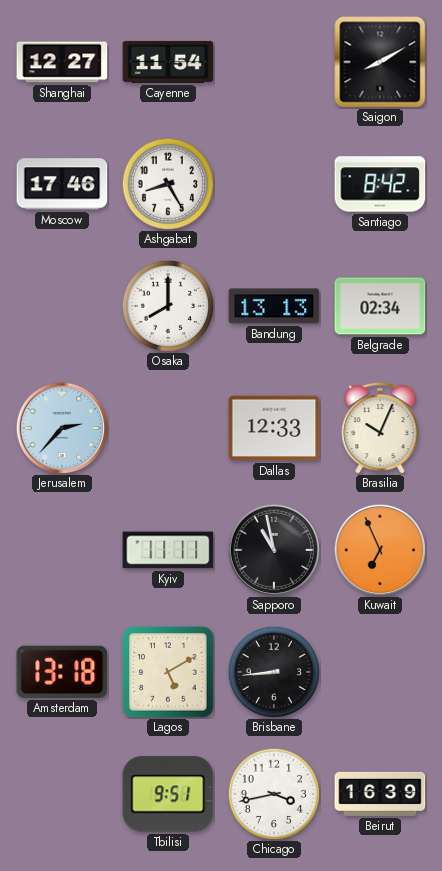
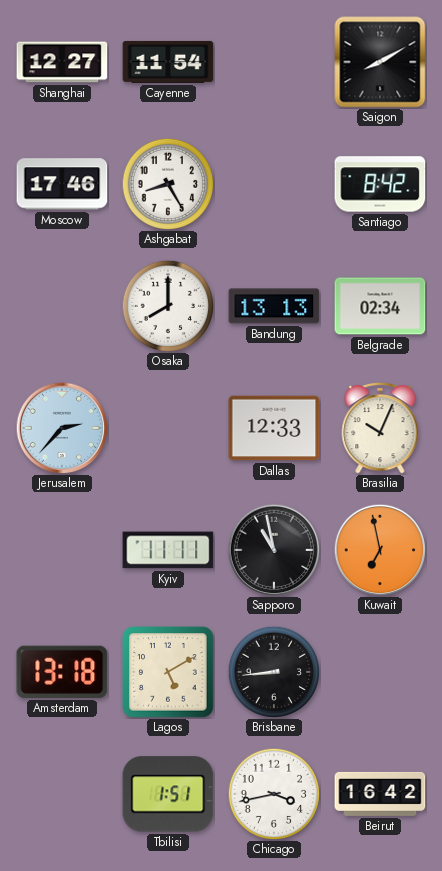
Kuwait: 6:56 -> 6:58
Tbilisi: 9:51 -> 1:51
Beirut: 16:39 -> 16:42
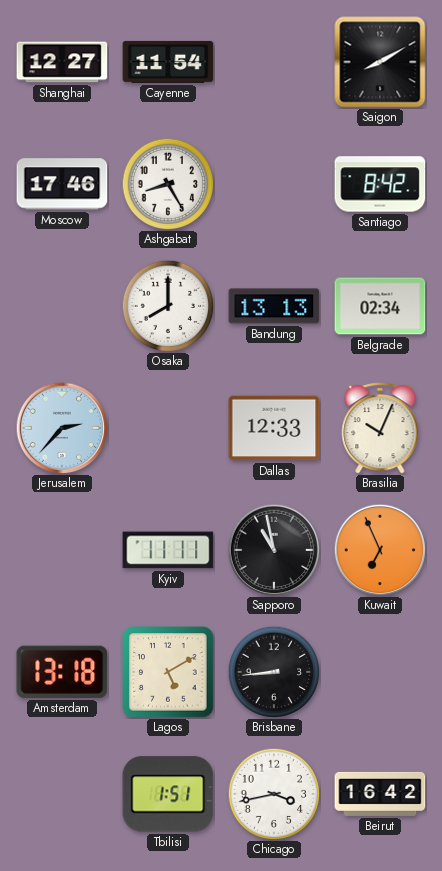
Kuwait: 6:58 -> 6:56
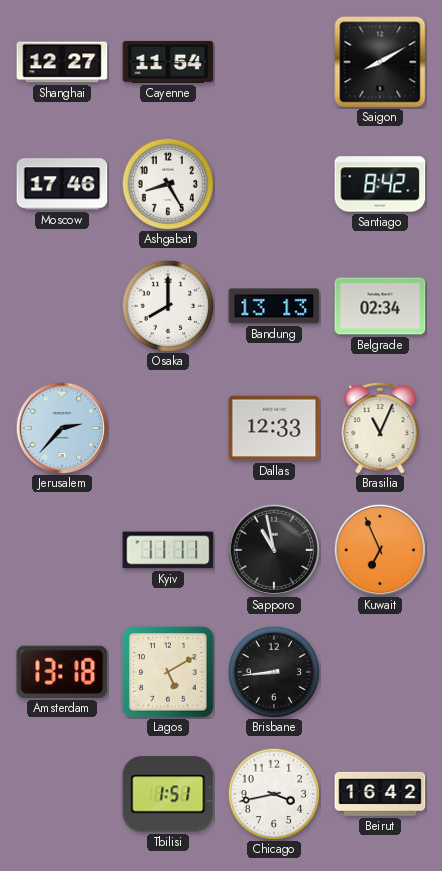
Brasilia: 10:04 -> 11:04
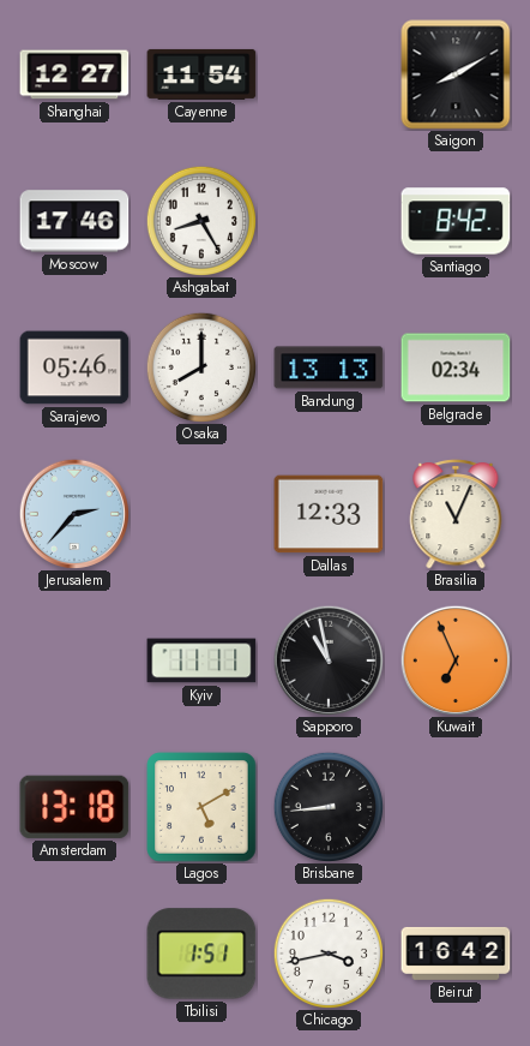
Sarajevo: none -> 05:46
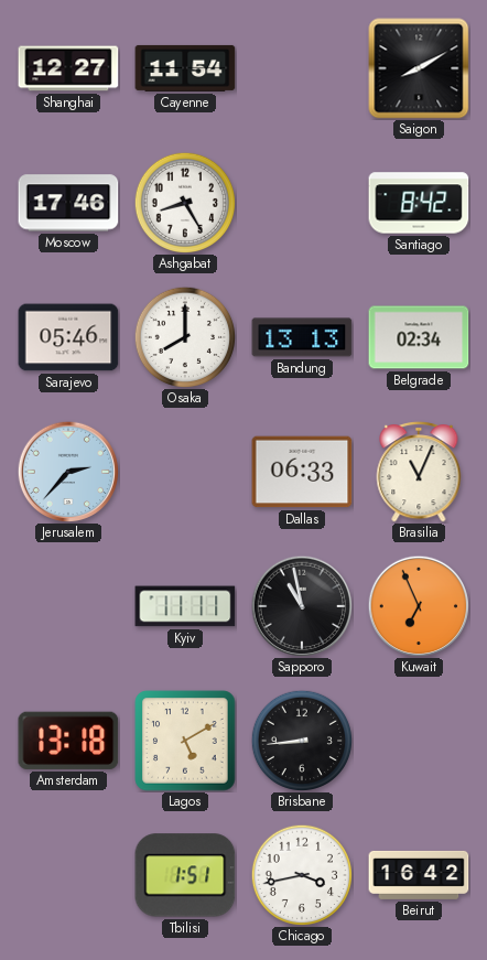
Dallas: 12:33 -> 06:33
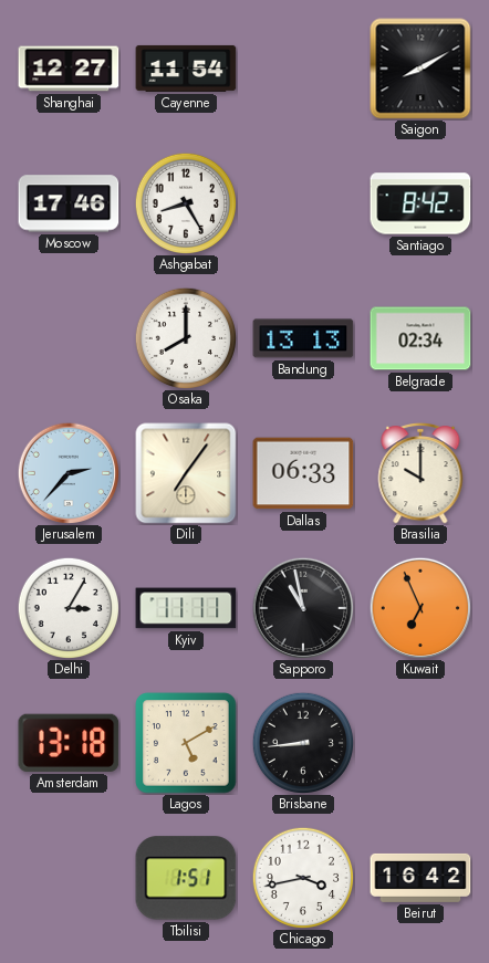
Sarajevo: 05:46 -> none
Dili: none -> 7:06
Brasilia: 11:04 -> 10:00
Delhi: none -> 3:05
